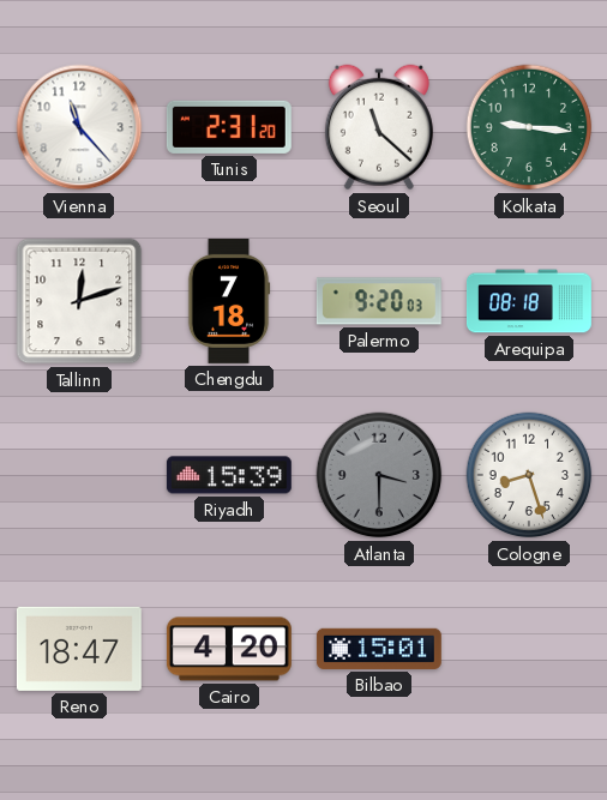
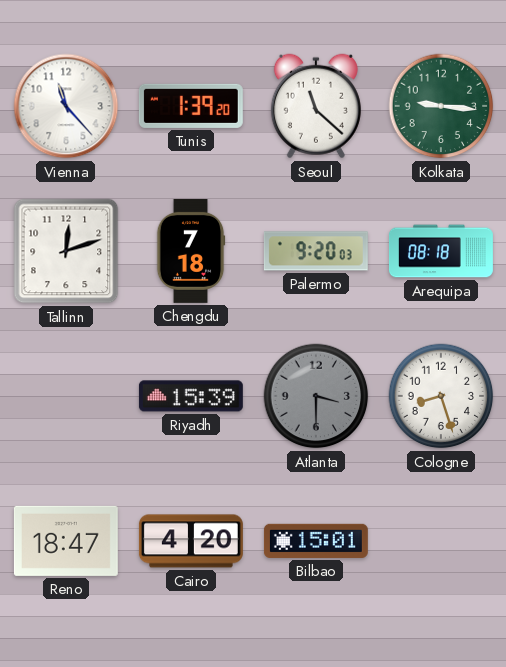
Tunis: 2:31 -> 1:39
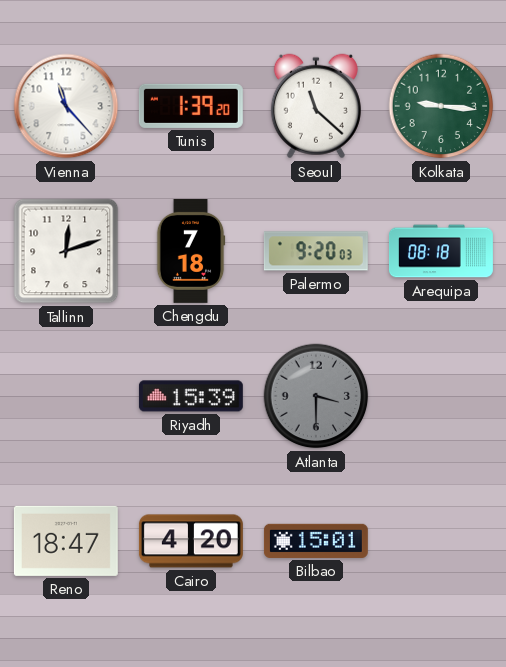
Cologne: 8:27 -> none
